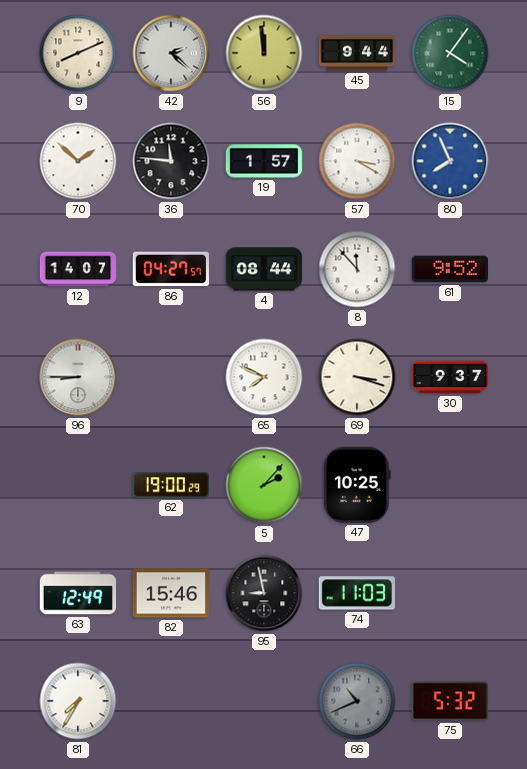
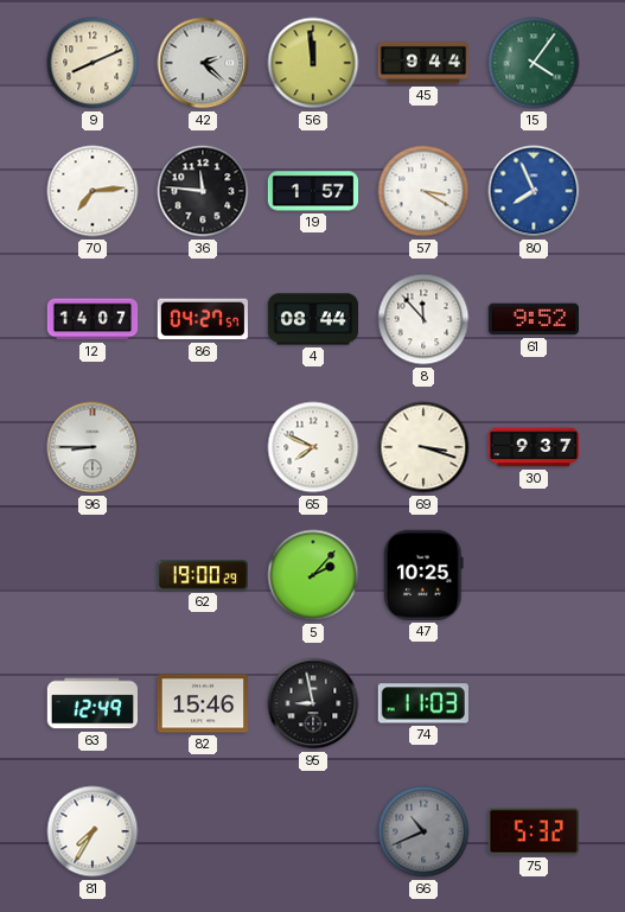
70: 1:52 -> 7:14
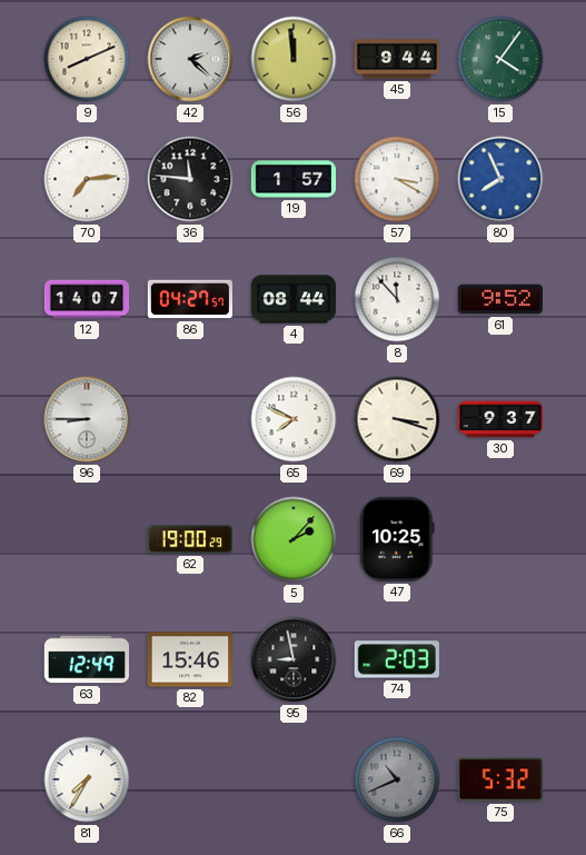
74: 11:03 -> 2:03
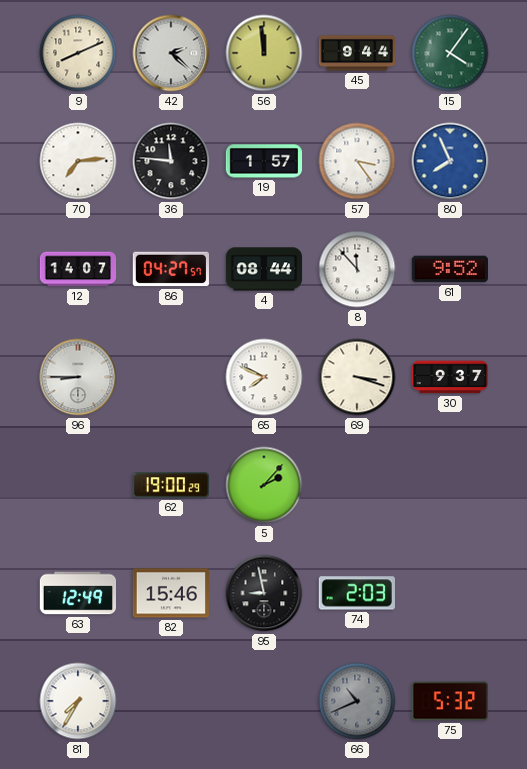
57: 3:20 -> 3:24
47: 10:25 -> none
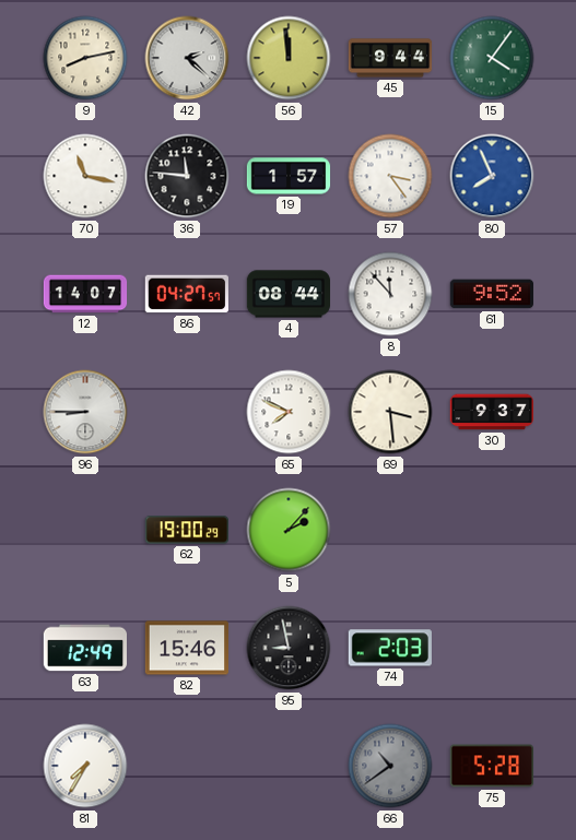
9: 8:11 -> 8:13
70: 7:14 -> 11:17
69: 3:18 -> 3:29
66: 10:41 -> 10:39
75: 5:32 -> 5:28
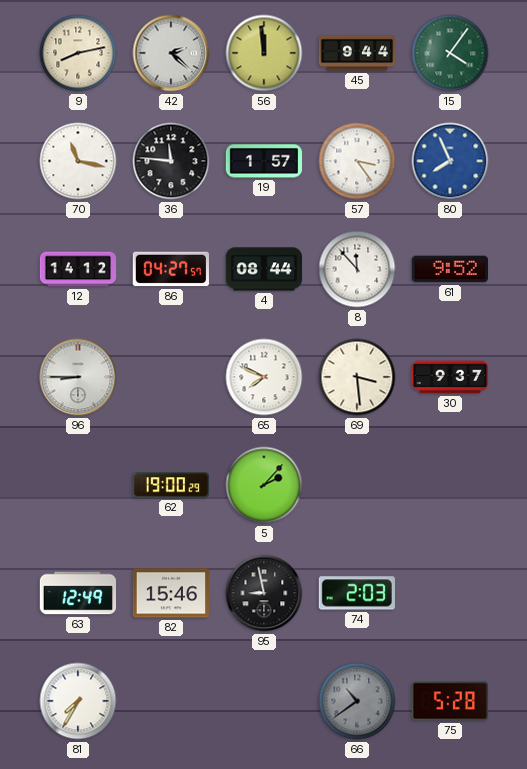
12: 14:07 -> 14:12
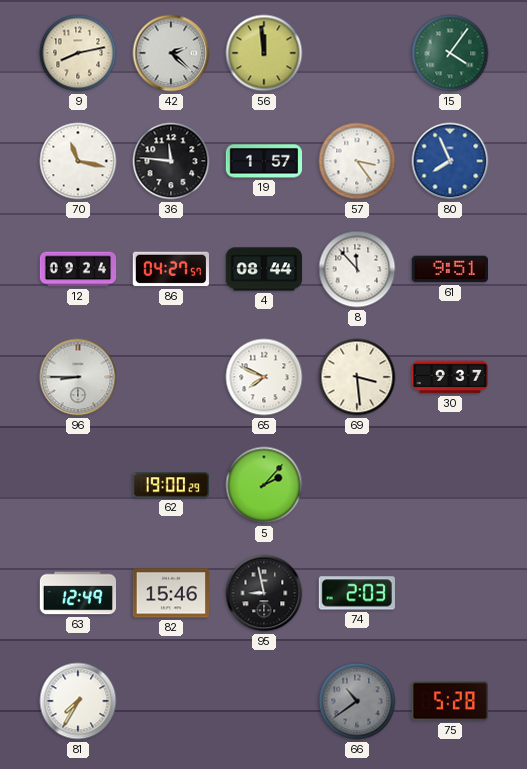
45: 9:44 -> none
12: 14:12 -> 09:24
61: 9:52 -> 9:51
